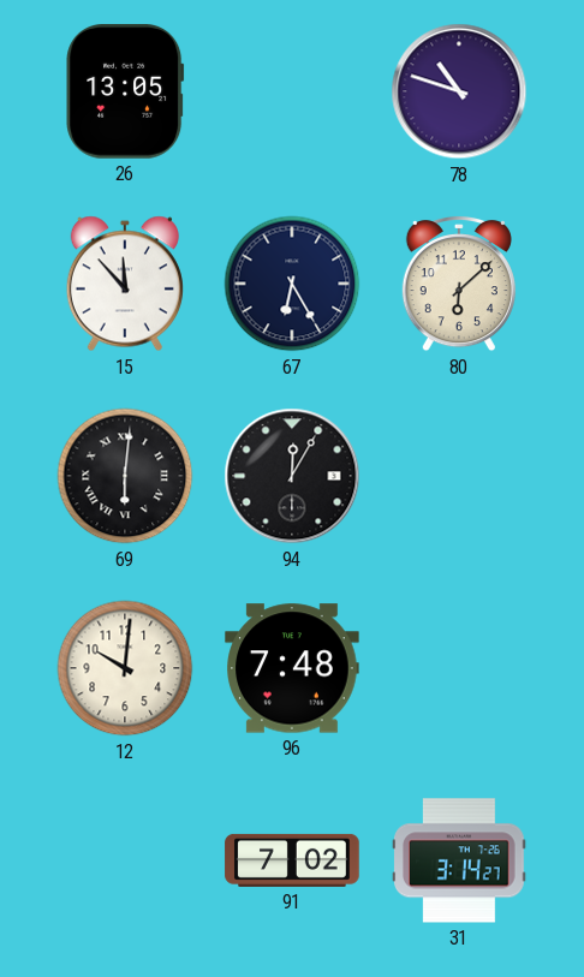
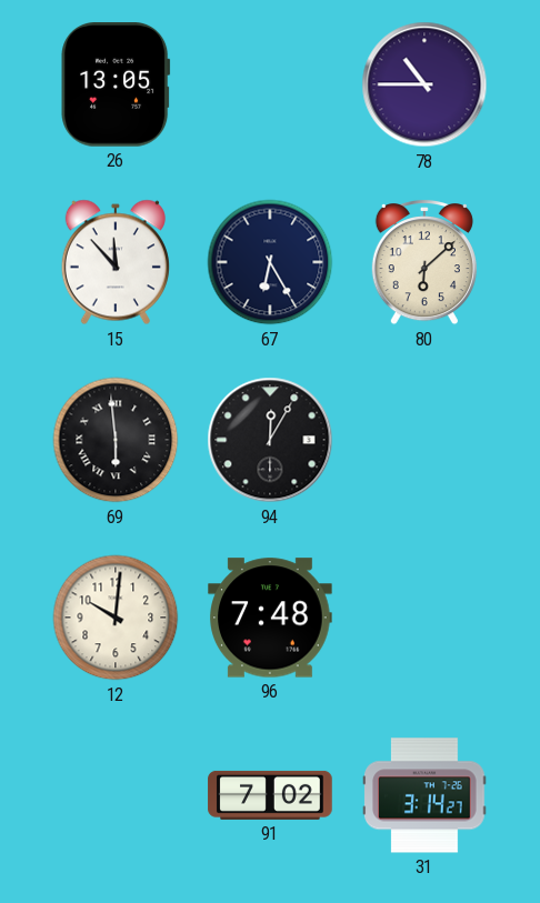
78: 10:48 -> 10:45
69: 6:01 -> 5:59
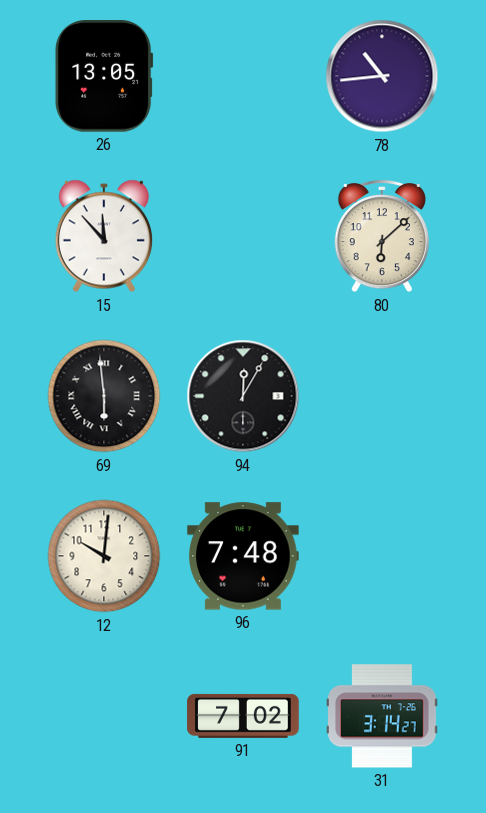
78: 10:45 -> 10:44
67: 6:25 -> none
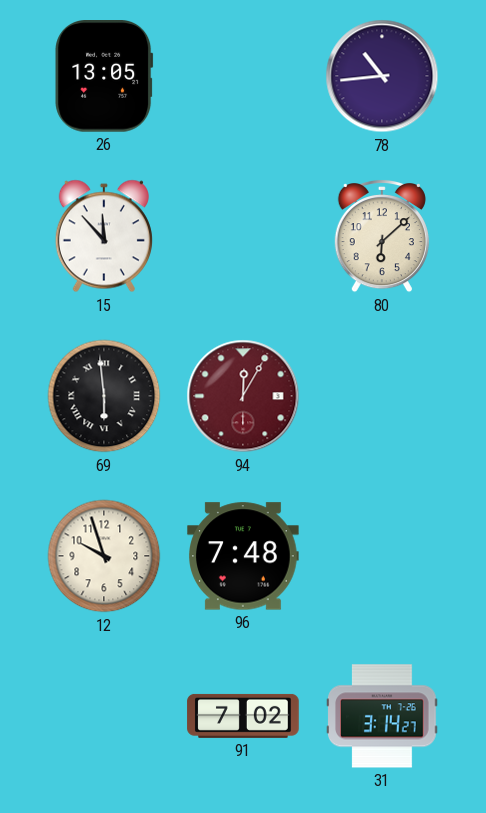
94 dial: black -> burgundy
12: 10:01 -> 9:57
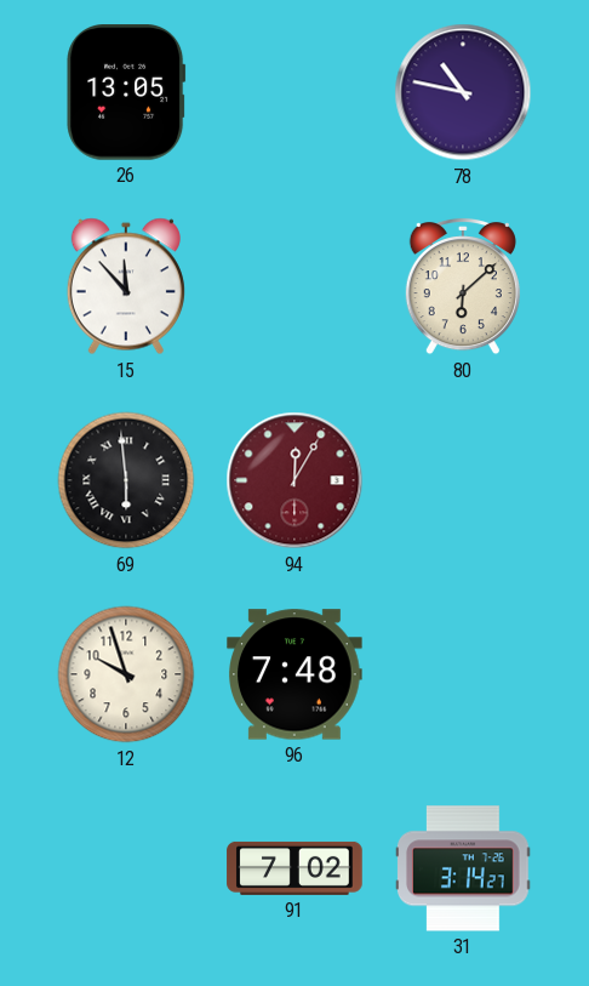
78: 10:44 -> 10:47
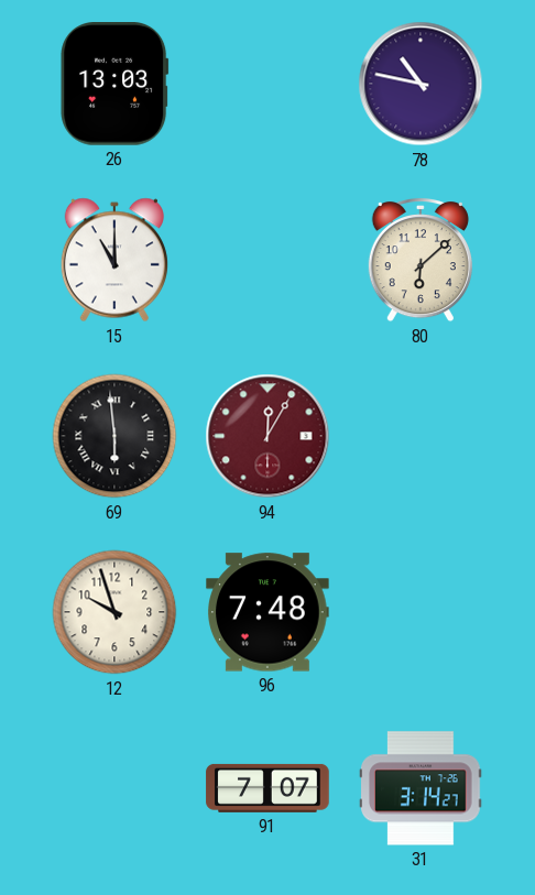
26: 13:05 -> 13:03
15: 11:53 -> 11:00
91: 7:02 -> 7:07
